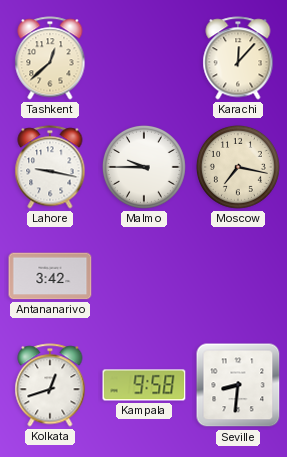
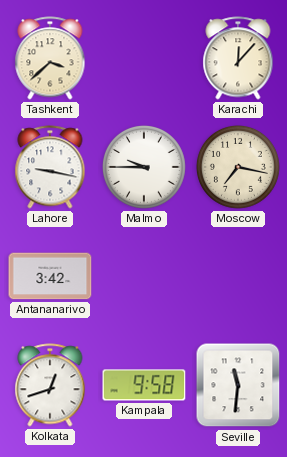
Tashkent: 12:38 -> 3:38
Seville: 8:31 -> 11:31
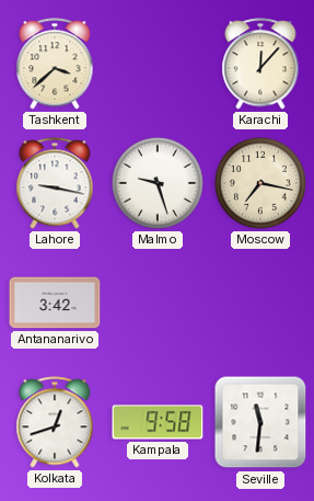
Malmo: 9:45 -> 9:27
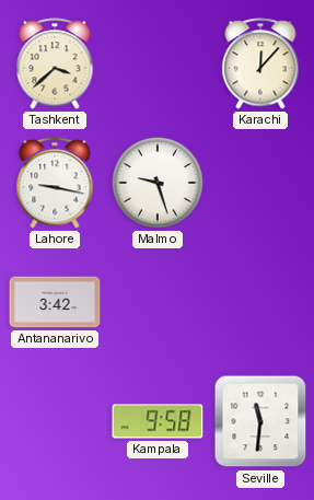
Moscow: 7:17 -> none
Kolkata: 12:42 -> none
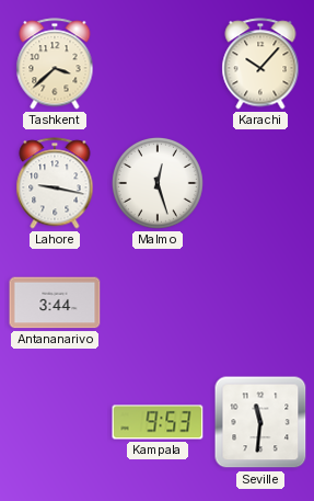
Karachi: 12:07 -> 10:07
Malmo: 9:27 -> 12:27
Antananarivo: 3:42 -> 3:44
Kampala: 9:58 -> 9:53
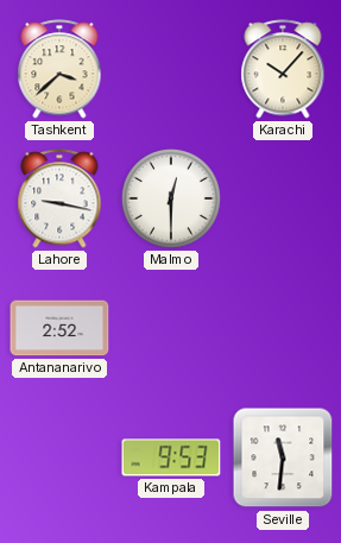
Malmo: 12:27 -> 12:30
Antananarivo: 3:44 -> 2:52
